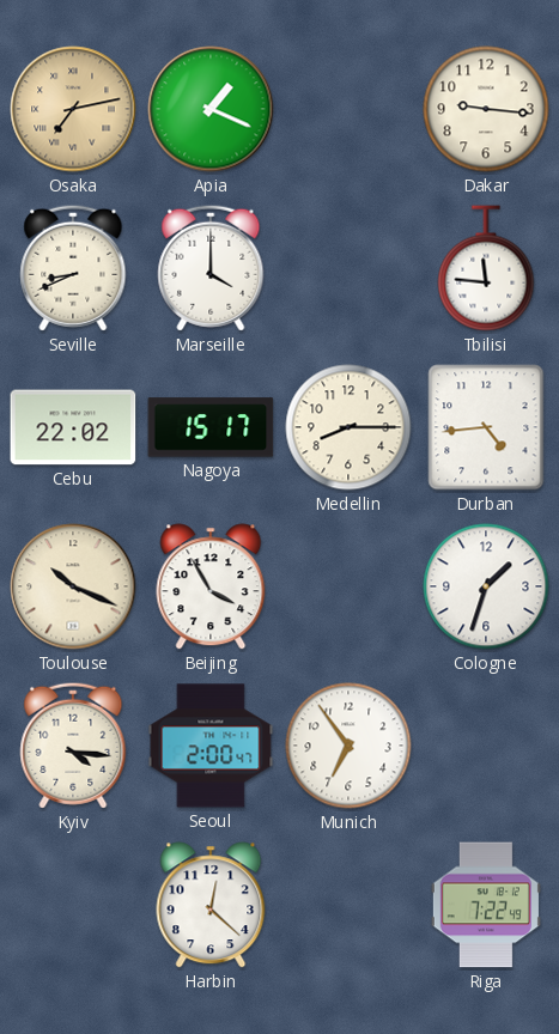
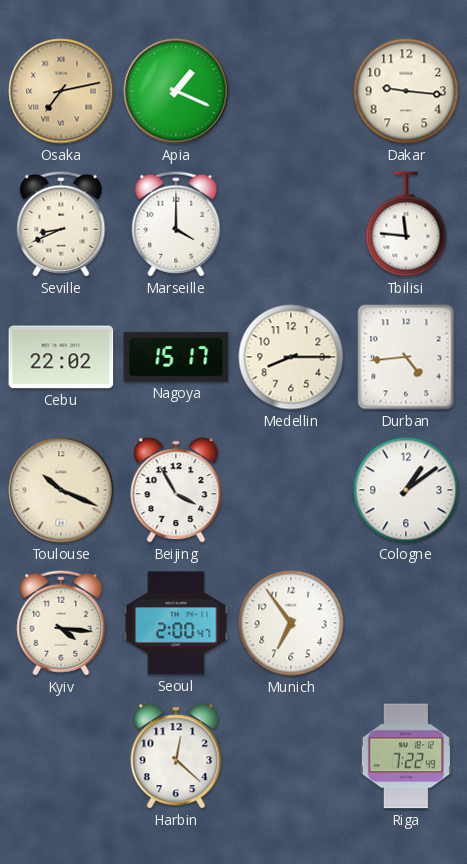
Cologne: 1:33 -> 1:09
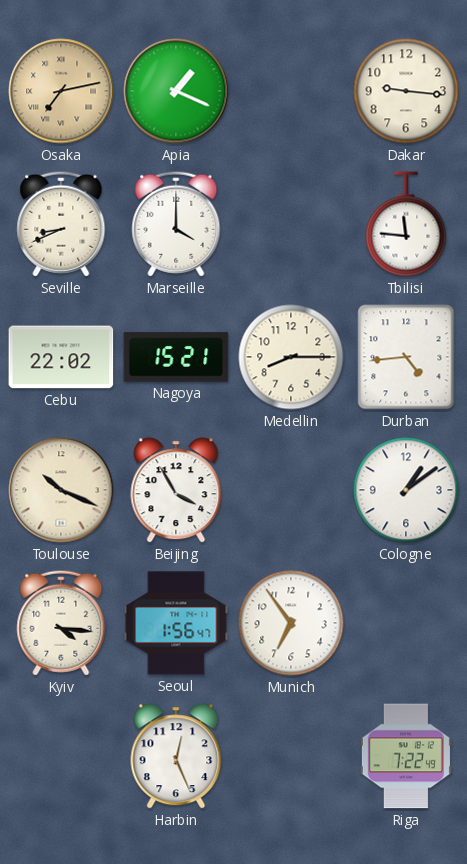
Nagoya: 15:17 -> 15:21
Seoul: 2:00 -> 1:56
Harbin: 12:22 -> 12:26
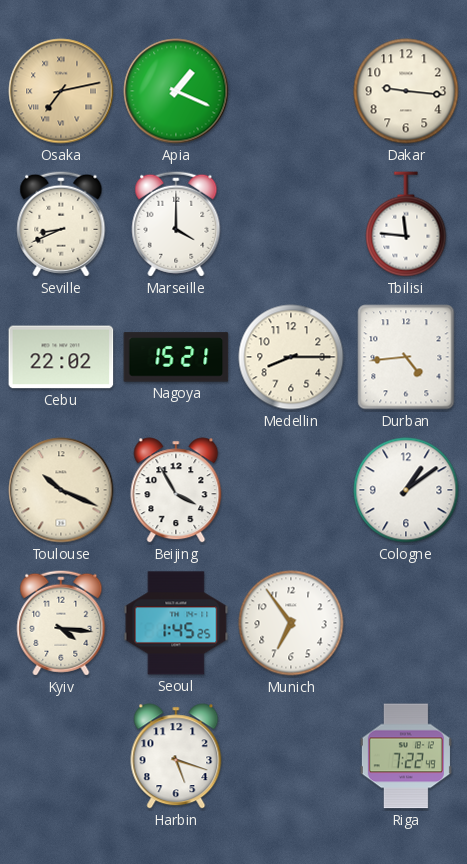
Seoul: 1:56 -> 1:45
Harbin: 12:26 -> 5:18
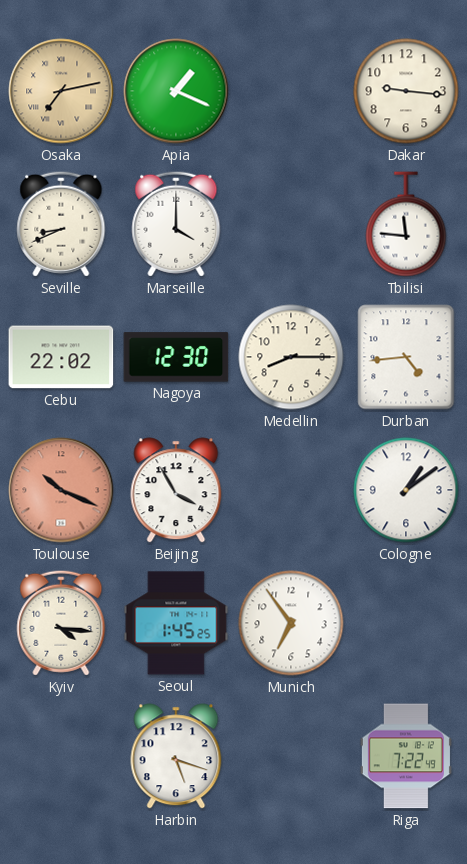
Nagoya: 15:21 -> 12:30
Toulouse dial: cream -> salmon
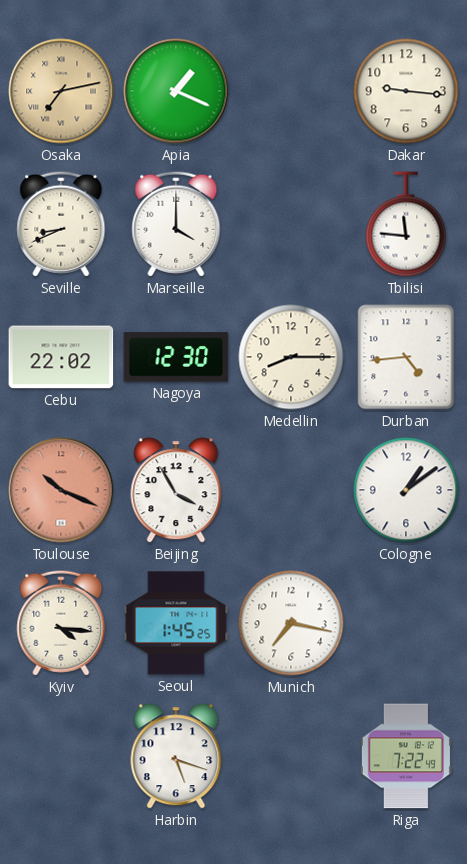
Munich: 6:54 -> 7:17
